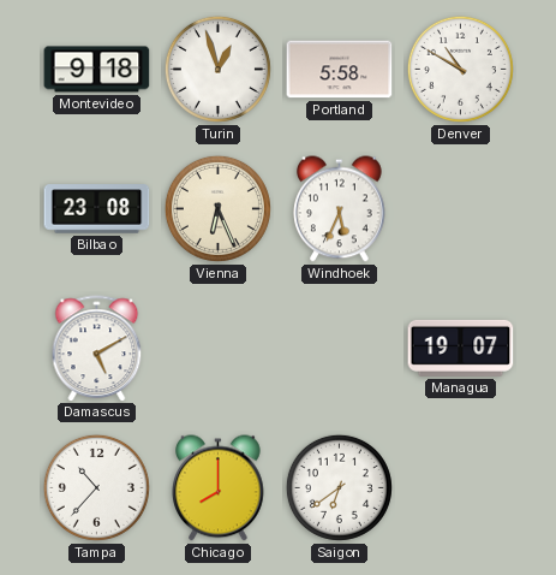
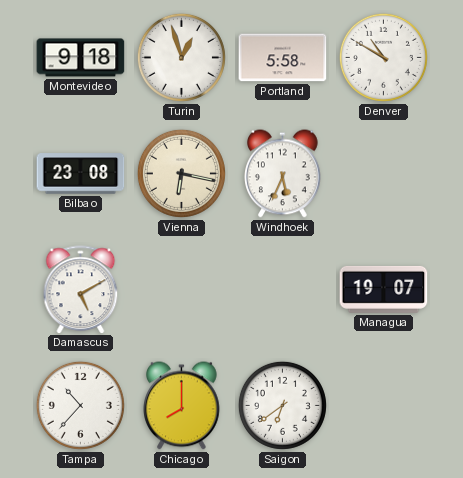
Vienna: 6:26 -> 6:17
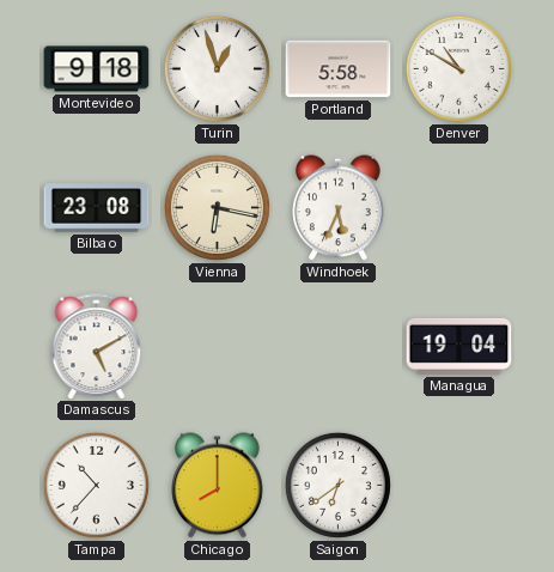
Managua: 19:07 -> 19:04
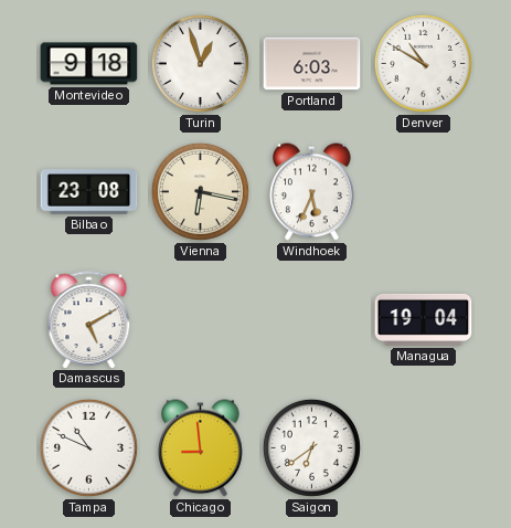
Portland: 5:58 -> 6:03
Tampa: 10:37 -> 10:49
Chicago: 8:00 -> 8:59
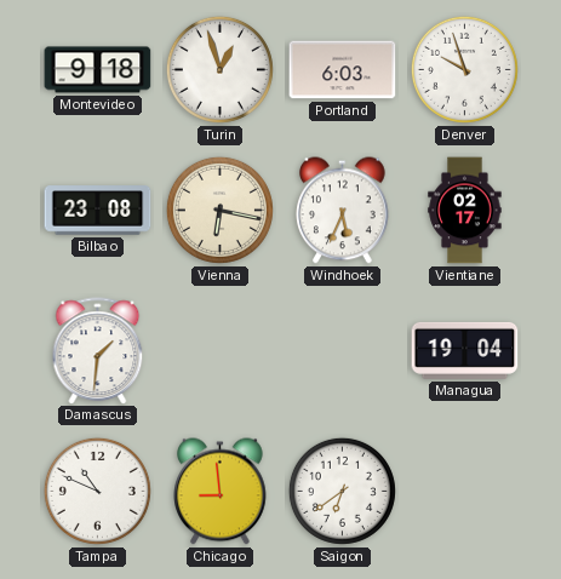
Denver: 10:50 -> 9:57
Vientiane: none -> 02:17
Damascus: 5:10 -> 1:31
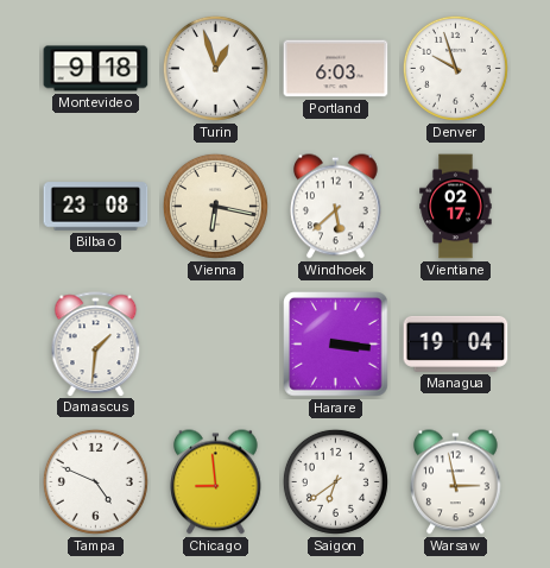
Windhoek: 5:34 -> 5:38
Harare: none -> 3:16
Tampa: 10:49 -> 4:49
Warsaw: none -> 2:58
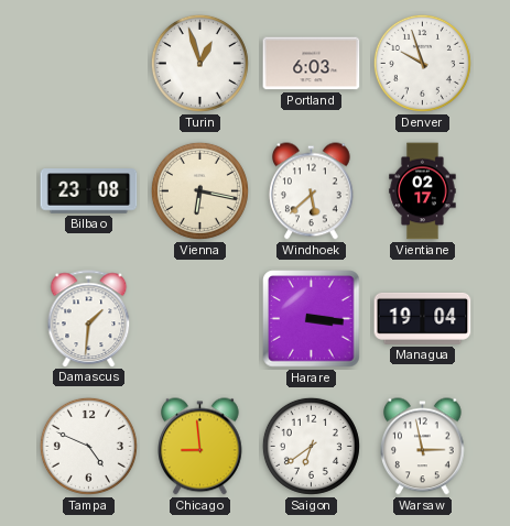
Montevideo: 9:18 -> none
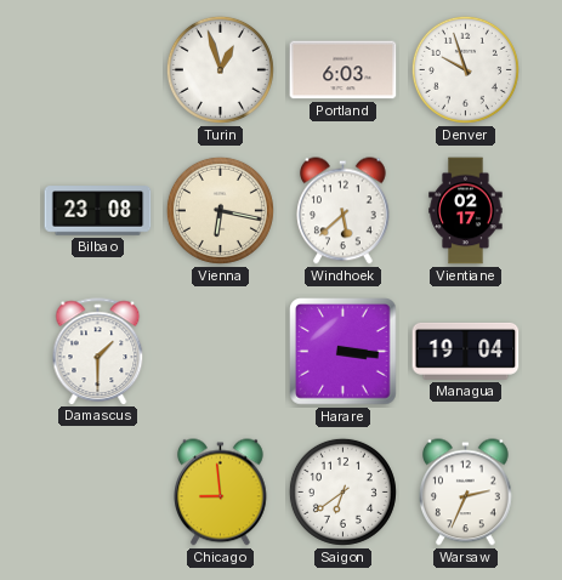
Damascus: 1:31 -> 1:30
Tampa: 4:49 -> none
Warsaw: 2:58 -> 2:34
